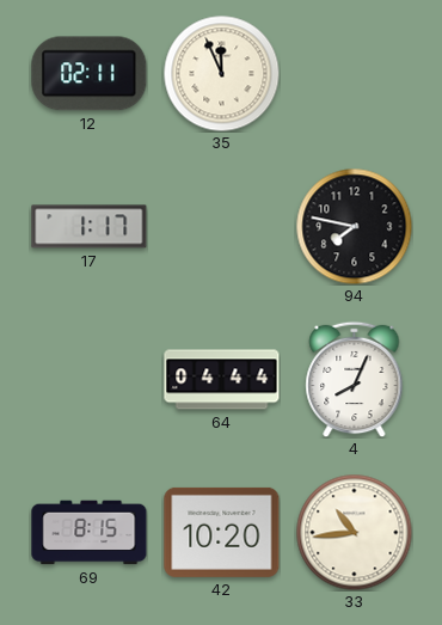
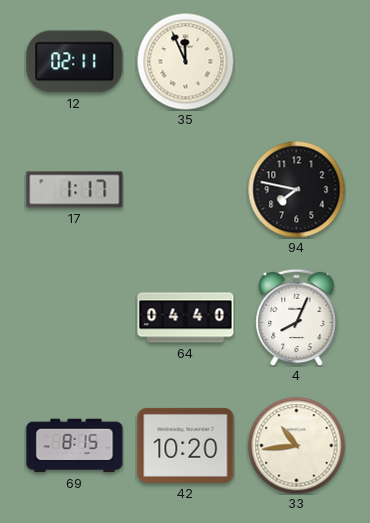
64: 04:44 -> 04:40
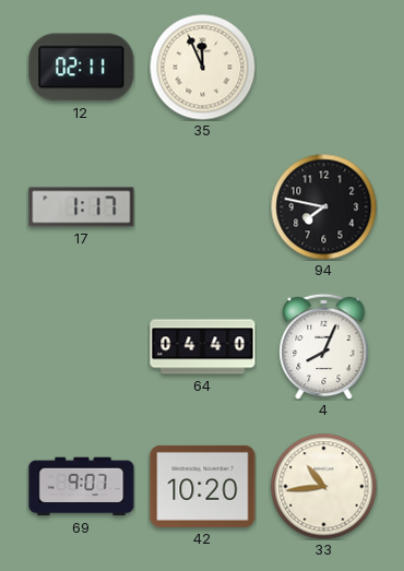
69: 8:15 -> 9:07
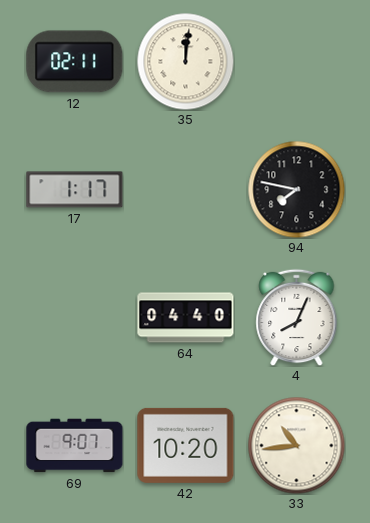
35: 11:56 -> 12:01
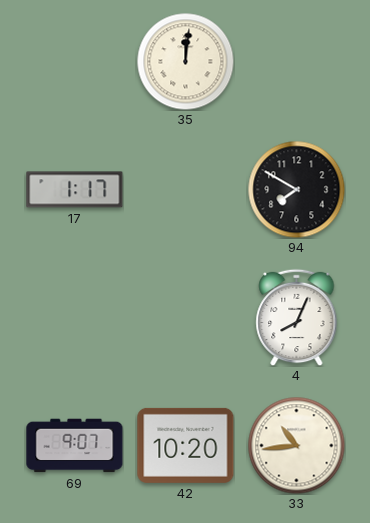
12: 02:11 -> none
94: 7:47 -> 7:50
64: 04:40 -> none
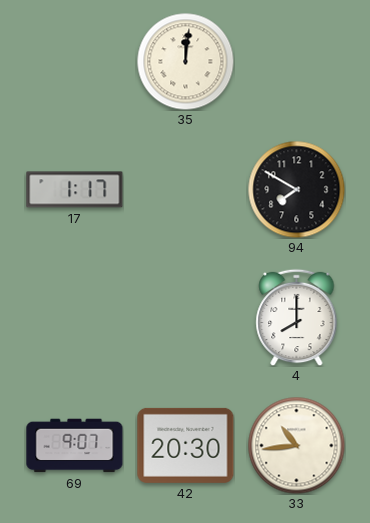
4: 8:04 -> 8:00
42: 10:20 -> 20:30
